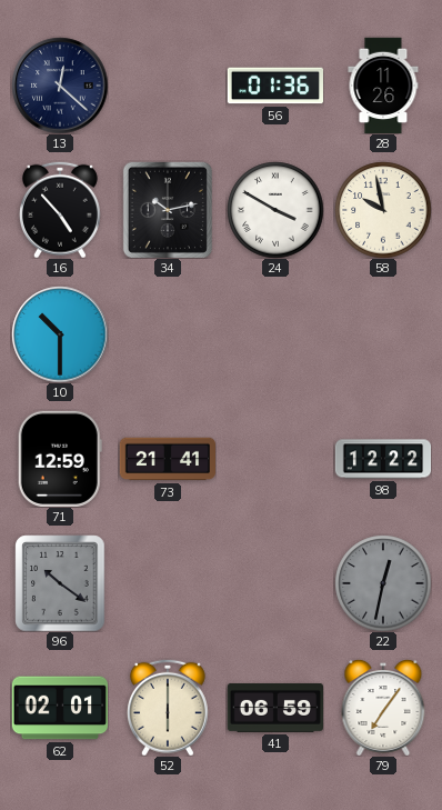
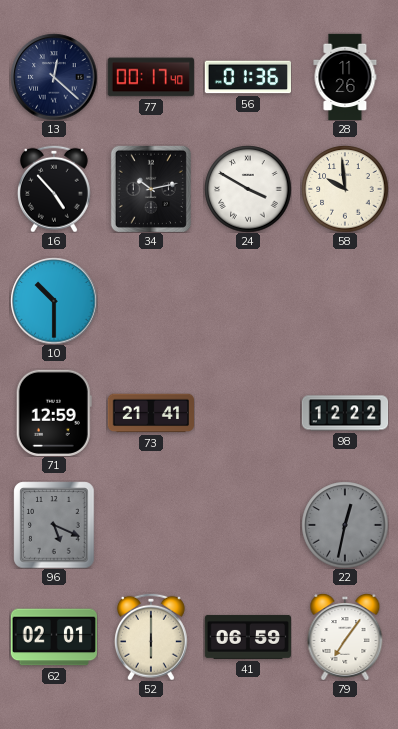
77: none -> 00:17
58: 9:58 -> 9:59
96: 10:21 -> 5:19
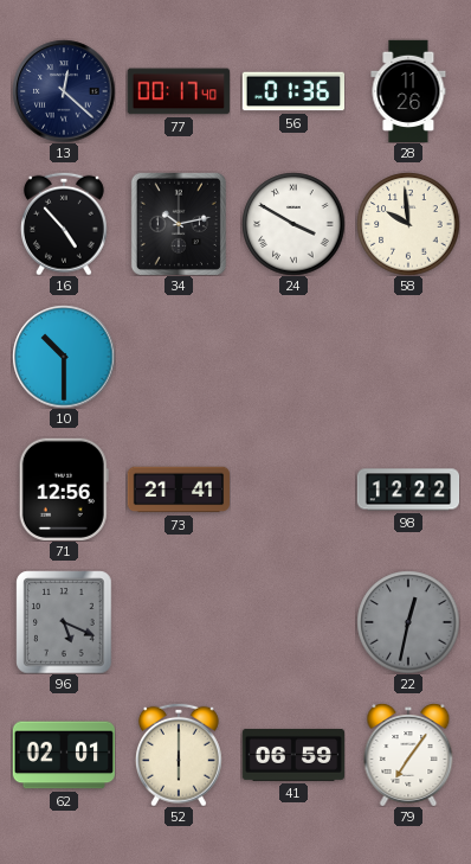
71: 12:59 -> 12:56
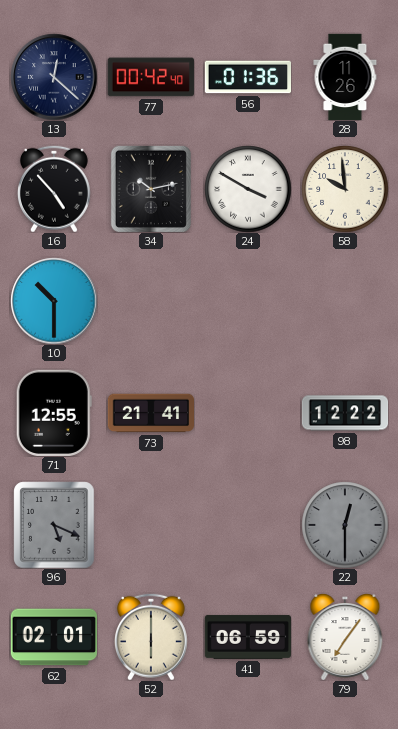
77: 00:17 -> 00:42
71: 12:56 -> 12:55
22: 12:32 -> 12:30
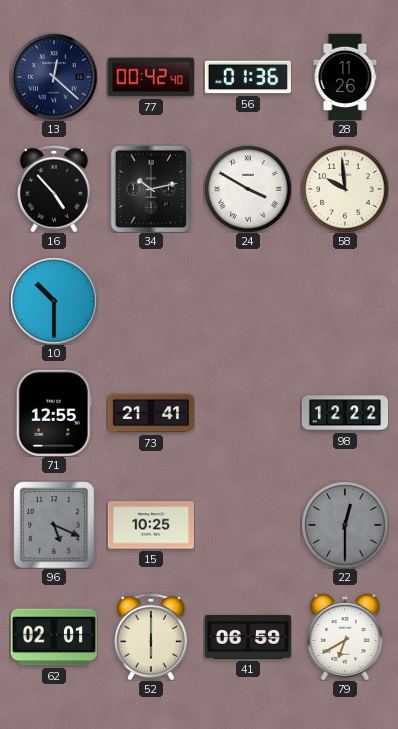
15: none -> 10:25
79: 7:06 -> 6:40
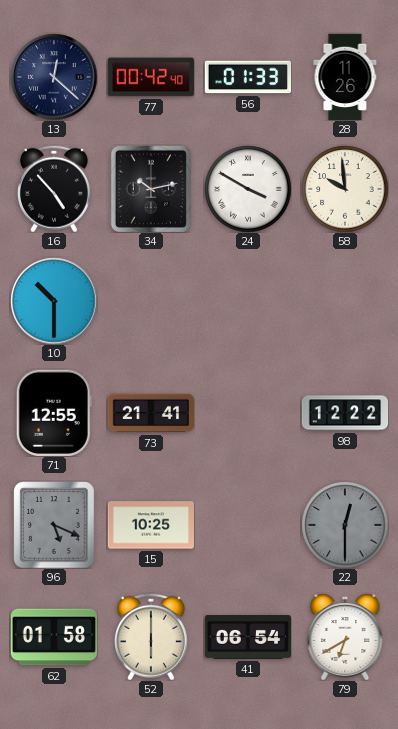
56: 01:36 -> 01:33
62: 02:01 -> 01:58
41: 06:59 -> 06:54
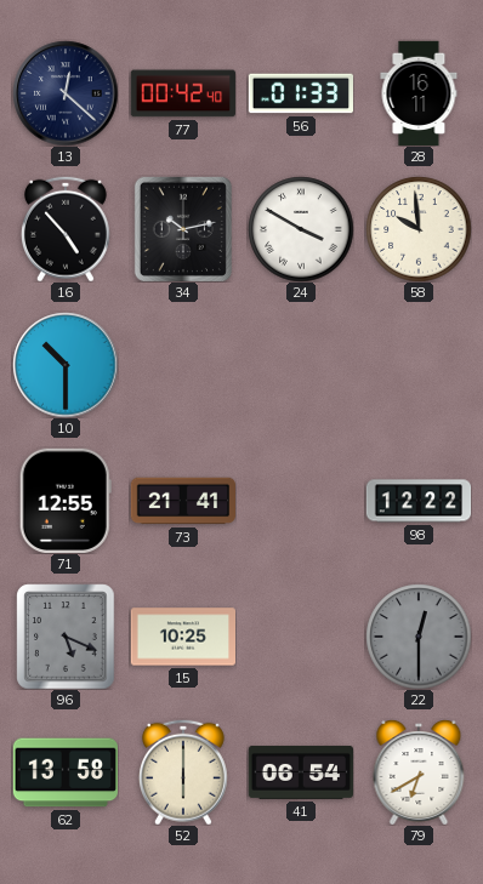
28: 11:26 -> 16:11
62: 01:58 -> 13:58
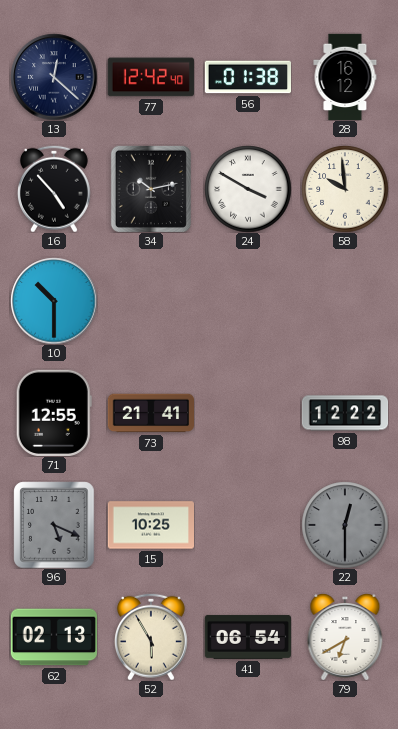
77: 00:42 -> 12:42
56: 01:33 -> 01:38
28: 16:11 -> 16:12
62: 13:58 -> 02:13
52: 6:00 -> 5:55
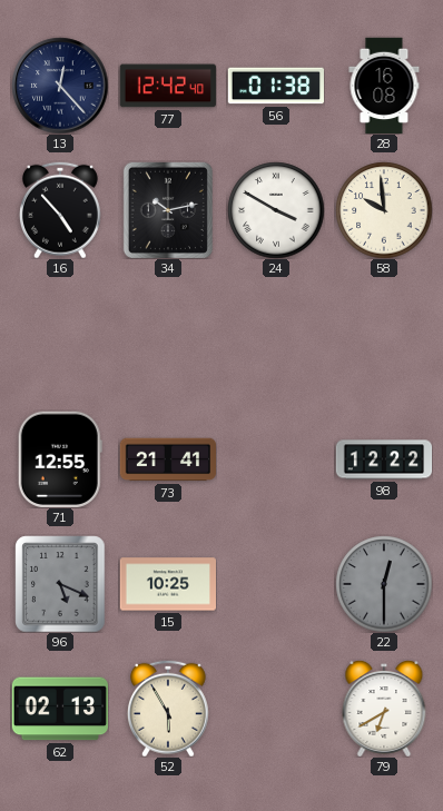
13: 12:22 -> 12:23
28: 16:12 -> 16:08
10: 10:30 -> none
41: 06:54 -> none
